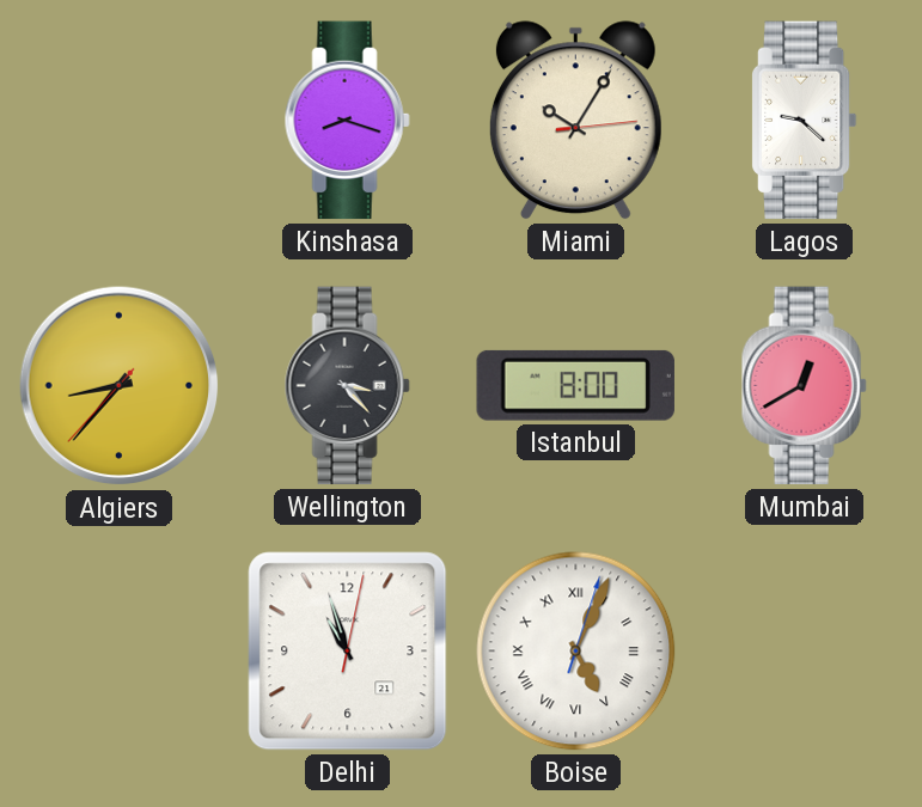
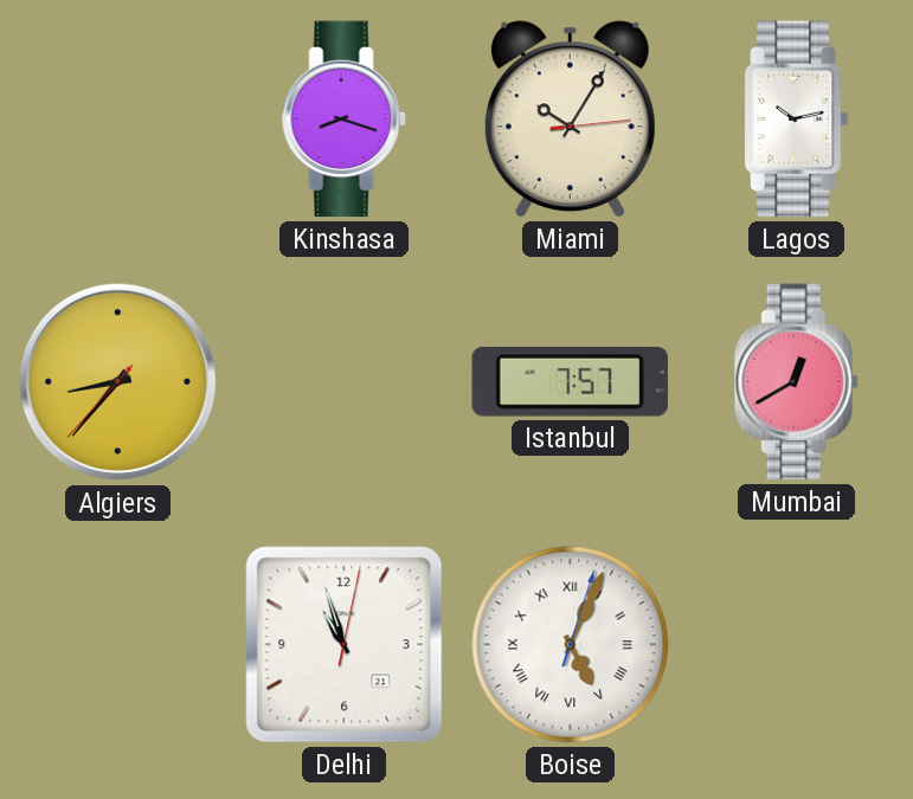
Lagos: 9:22 -> 10:13
Wellington: 3:23 -> none
Istanbul: 8:00 -> 7:57
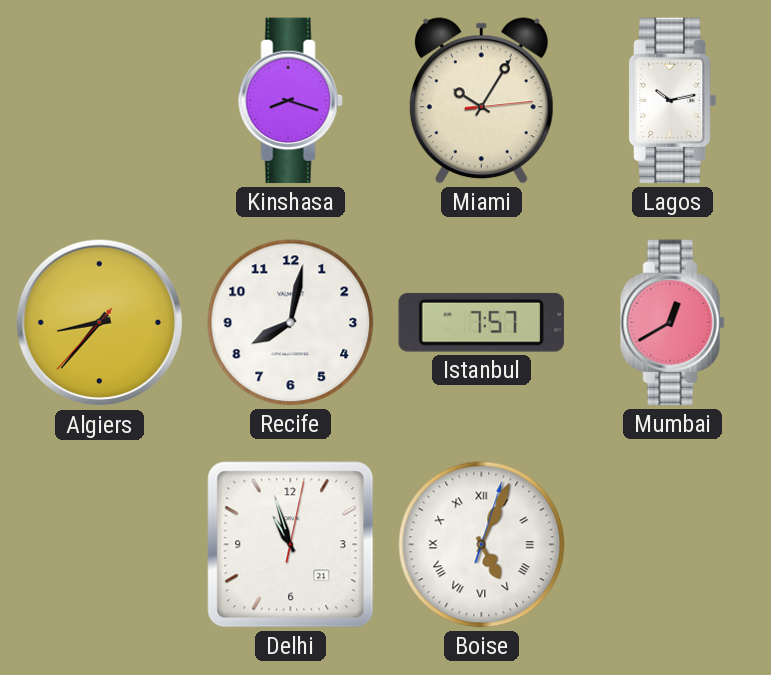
Recife: none -> 8:02
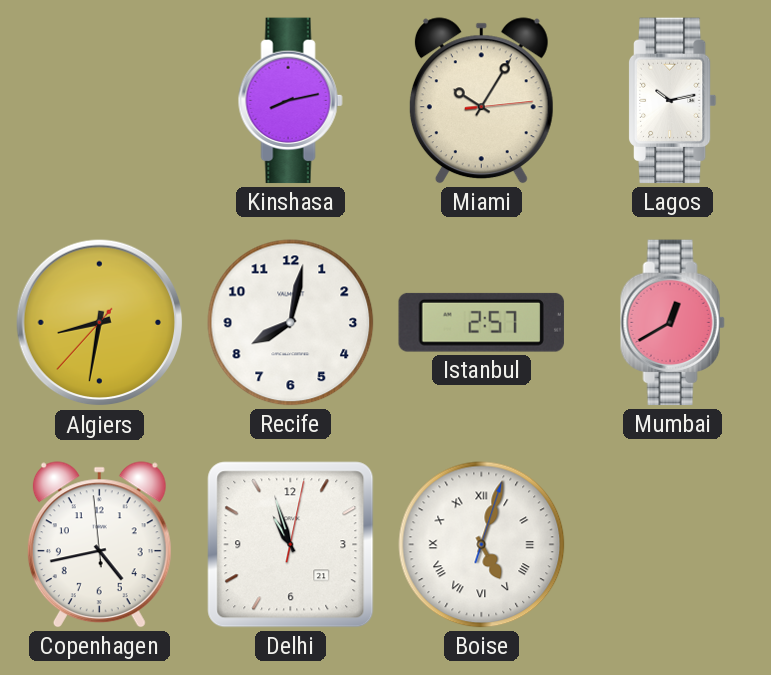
Kinshasa: 8:18 -> 8:13
Algiers: 8:36 -> 8:31
Istanbul: 7:57 -> 2:57
Copenhagen: none -> 4:42
Boise: 5:04 -> 5:03
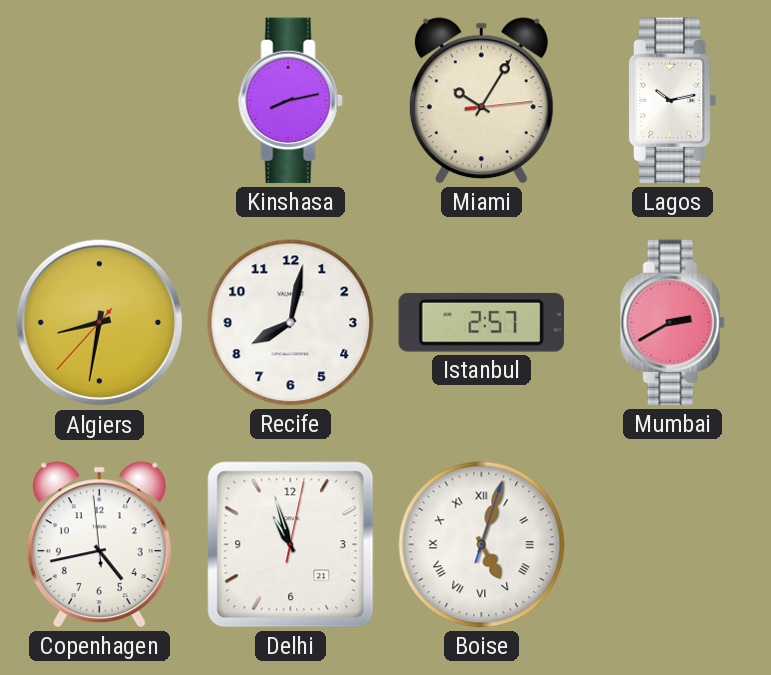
Mumbai: 12:40 -> 2:40
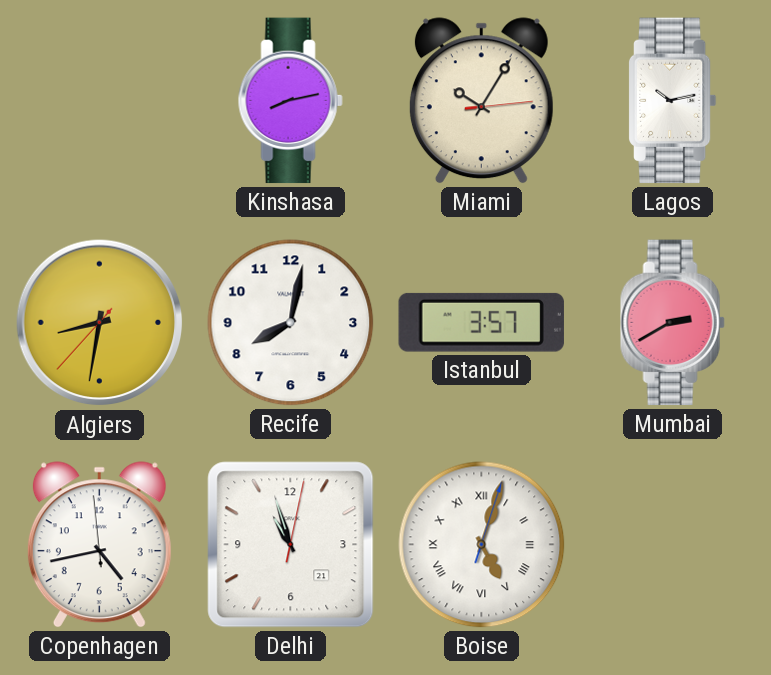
Istanbul: 2:57 -> 3:57
